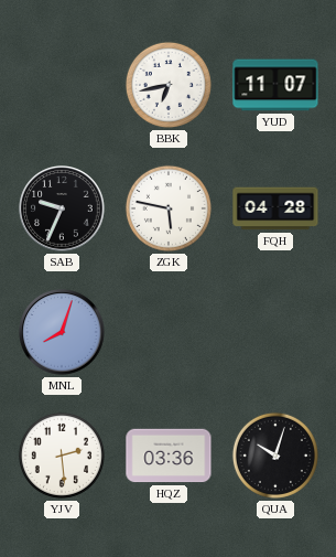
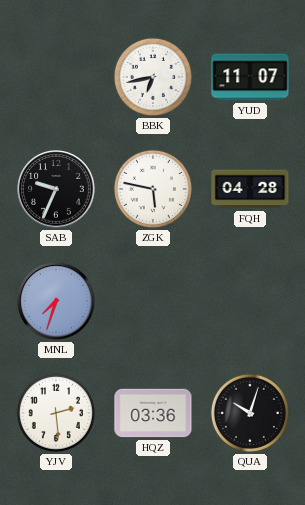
MNL: 8:03 -> 7:33
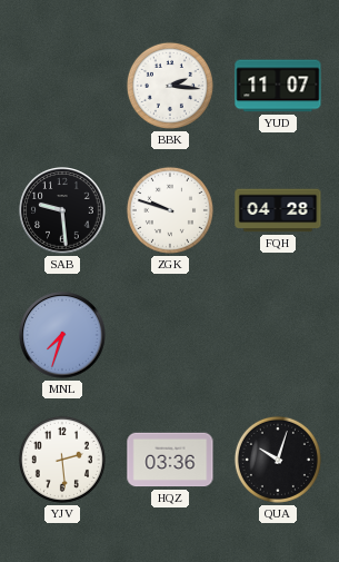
BBK: 6:43 -> 2:16
SAB: 9:34 -> 9:29
ZGK: 5:47 -> 9:48
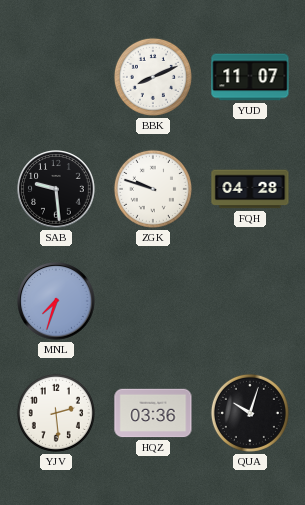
BBK: 2:16 -> 8:11
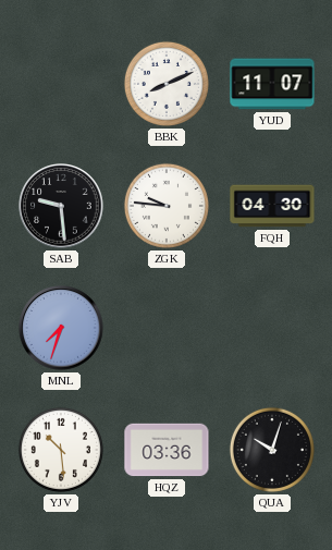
ZGK: 9:48 -> 9:46
FQH: 04:28 -> 04:30
YJV: 2:29 -> 10:29
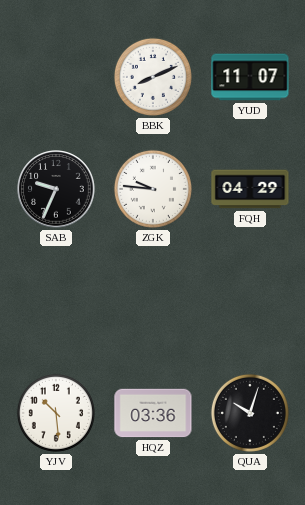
SAB: 9:29 -> 9:34
FQH: 04:30 -> 04:29
MNL: 7:33 -> none
